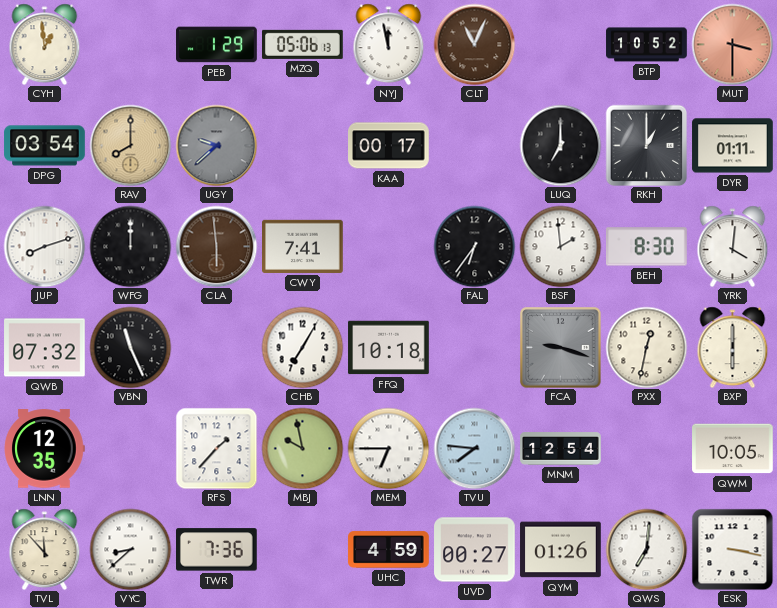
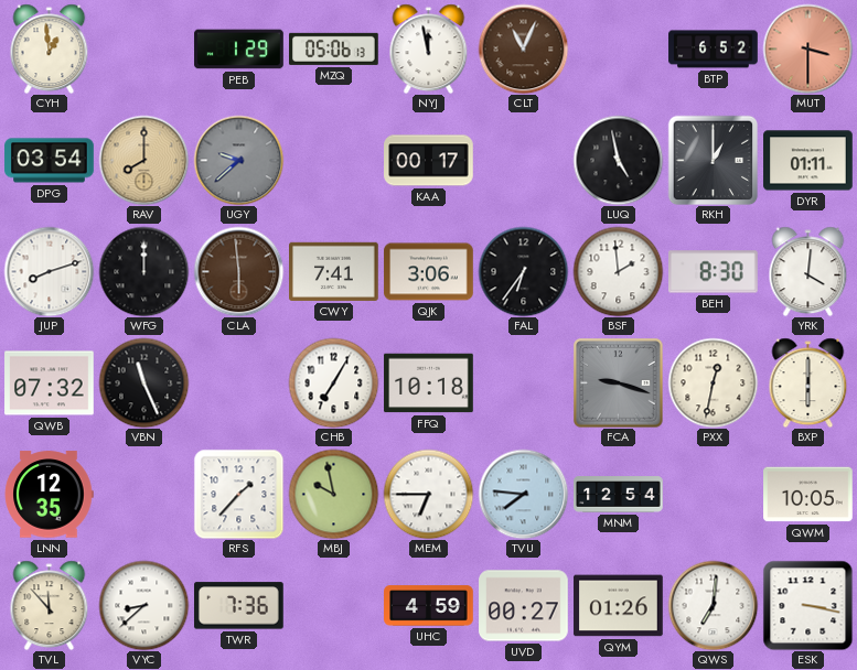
BTP: 10:52 -> 6:52
LUQ: 7:00 -> 4:58
QJK: none -> 3:06
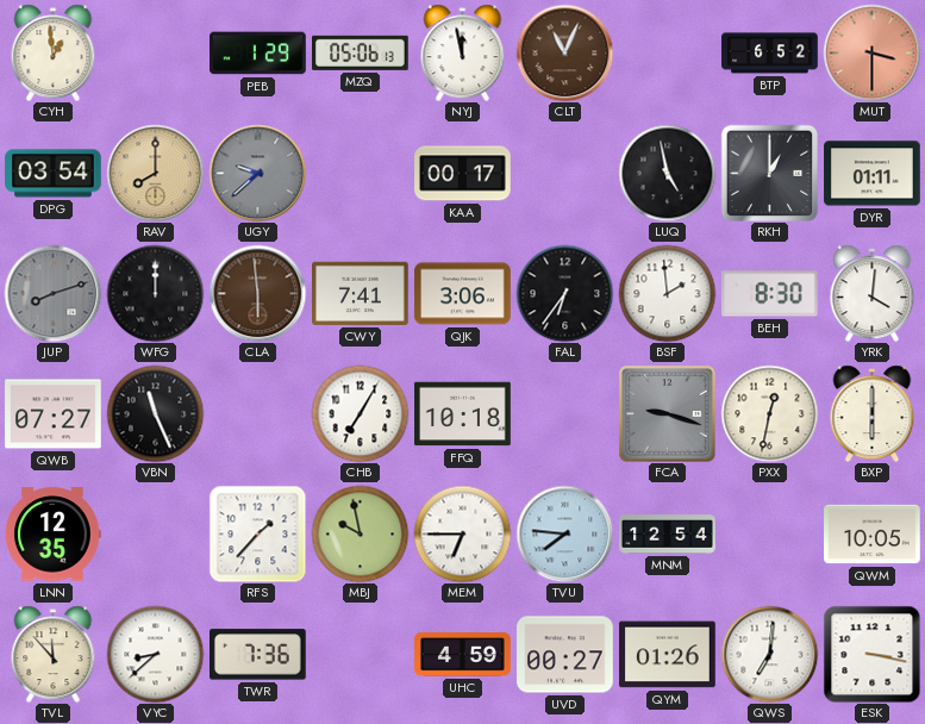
JUP dial: white -> grey
QWB: 07:32 -> 07:27
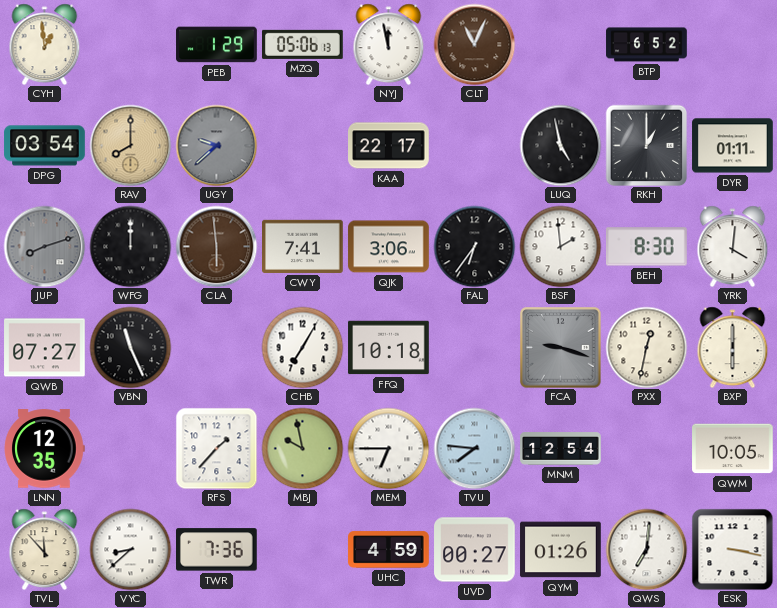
MUT: 3:30 -> none
KAA: 00:17 -> 22:17
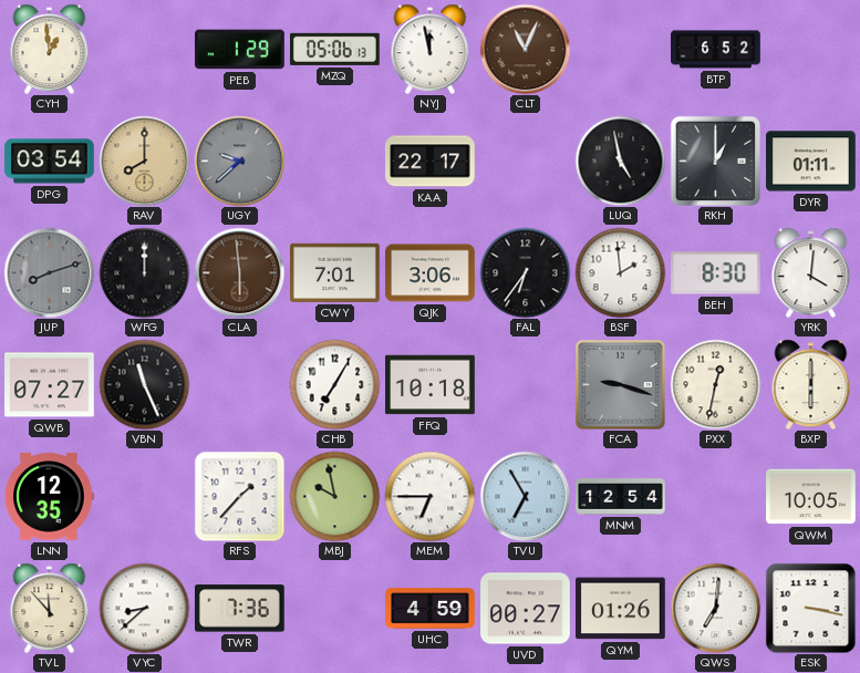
CWY: 7:41 -> 7:01
TVU: 7:46 -> 6:55
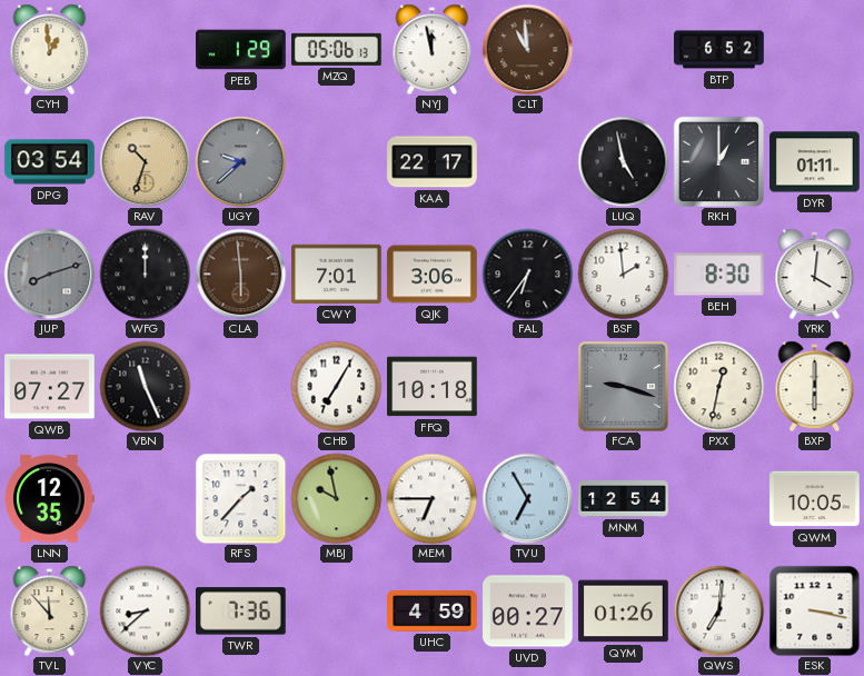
CLT: 11:04 -> 10:59
RAV: 8:00 -> 10:33
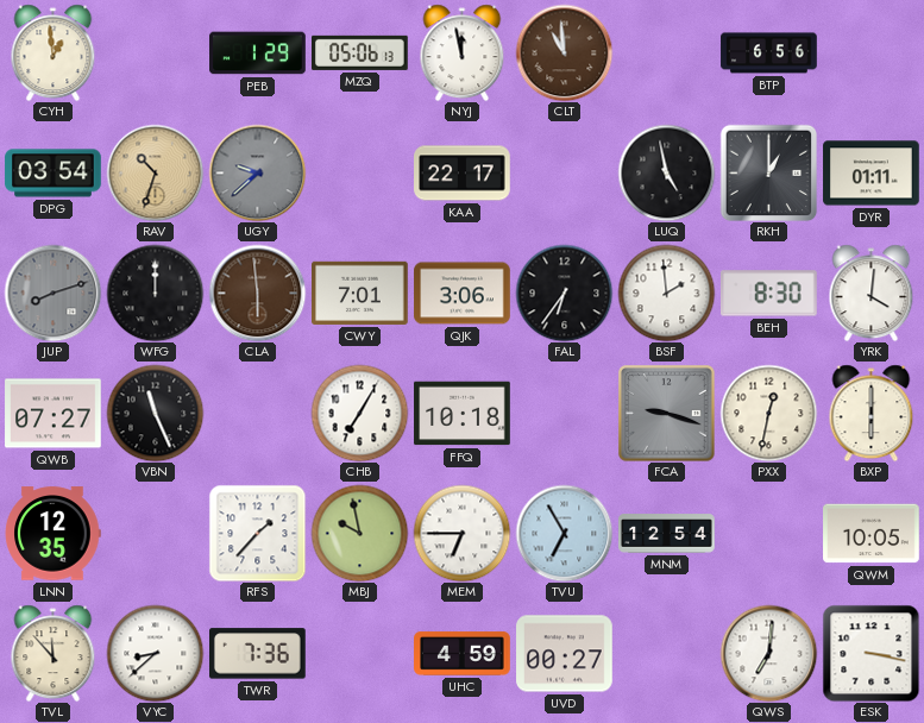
BTP: 6:52 -> 6:56
QYM: 01:26 -> none
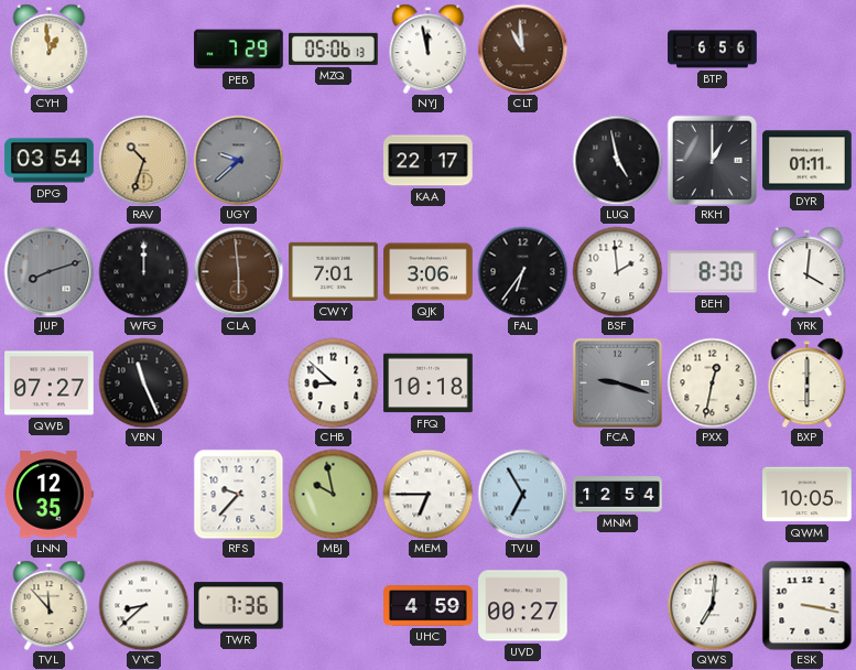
PEB: 1:29 -> 7:29
CHB: 7:05 -> 8:52
RFS: 1:37 -> 9:37
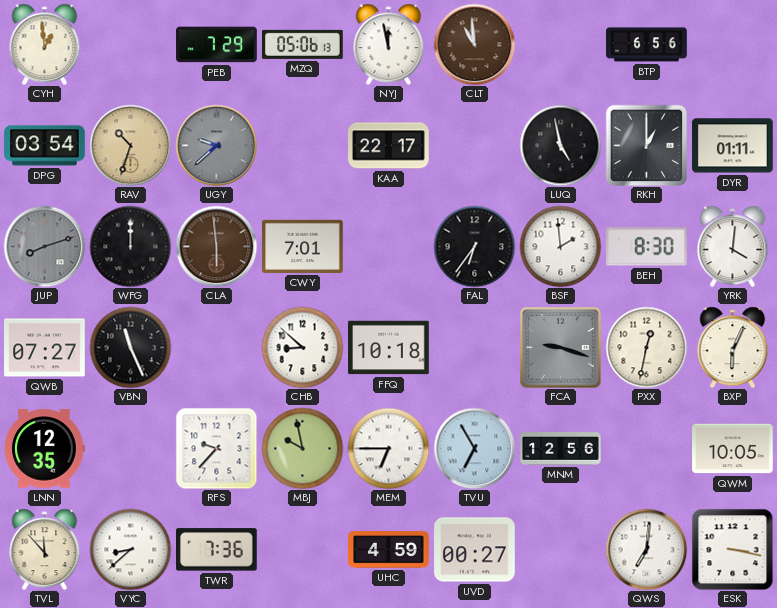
QJK: 3:06 -> none
BXP: 6:00 -> 6:04
MNM: 12:54 -> 12:56
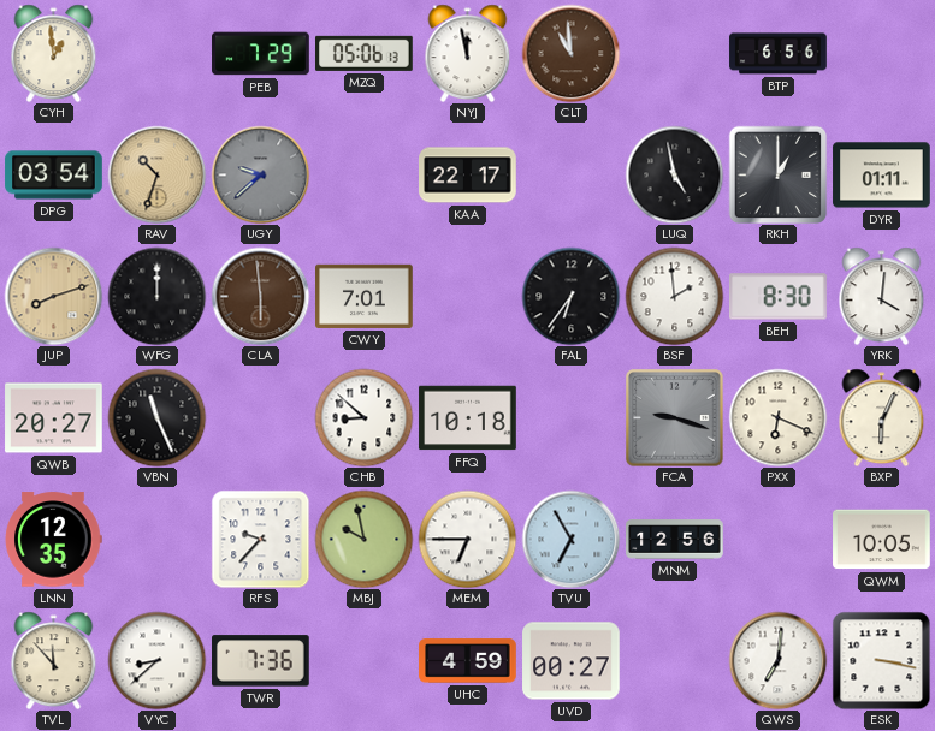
JUP dial: grey -> champagne
QWB: 07:27 -> 20:27
PXX: 12:32 -> 6:19
